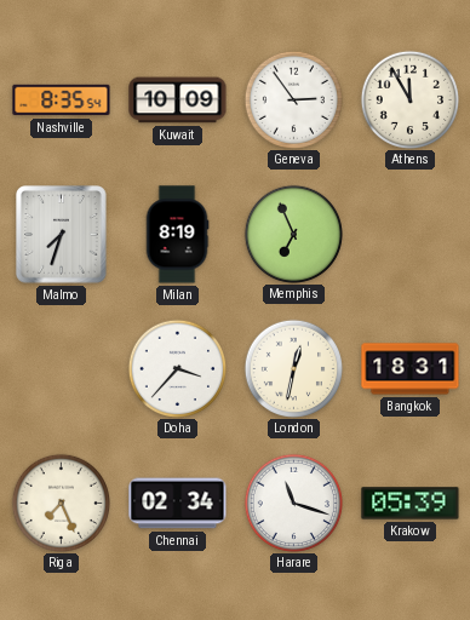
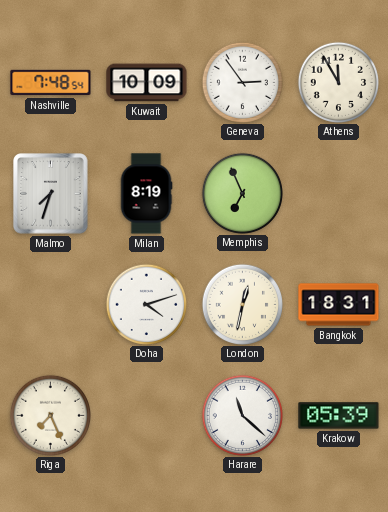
Nashville: 8:35 -> 7:48
Doha: 3:37 -> 4:12
Chennai: 02:34 -> none
Harare: 11:18 -> 11:22
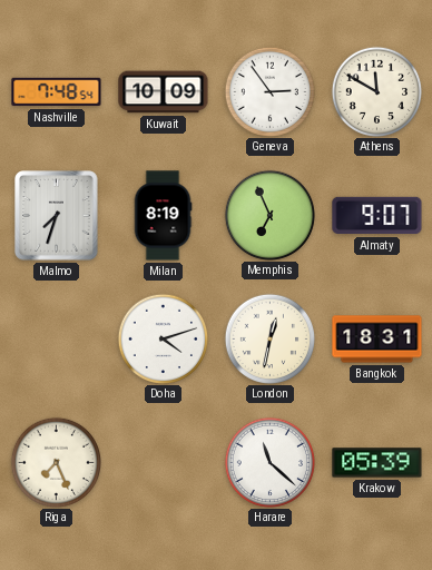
Athens: 11:55 -> 11:50
Almaty: none -> 9:07
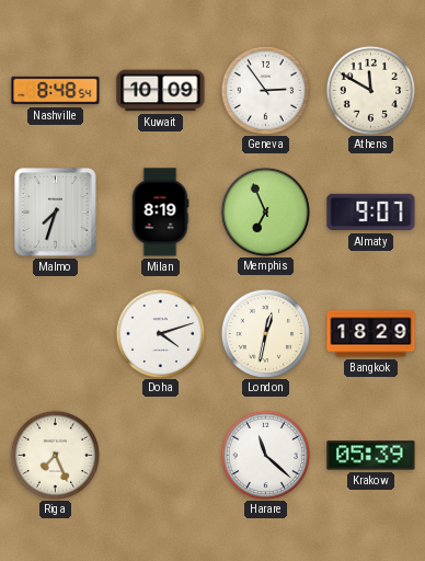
Nashville: 7:48 -> 8:48
Bangkok: 18:31 -> 18:29
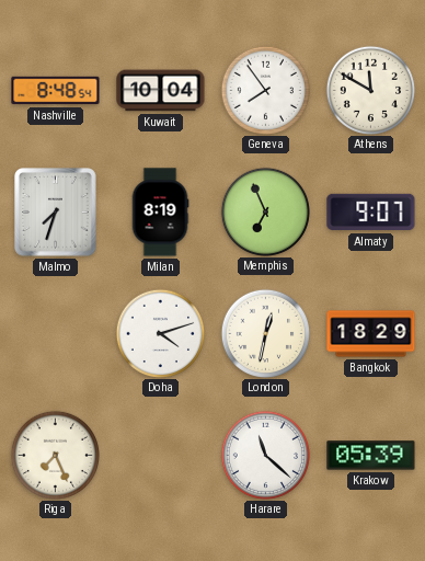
Kuwait: 10:09 -> 10:04
Geneva: 2:54 -> 7:54
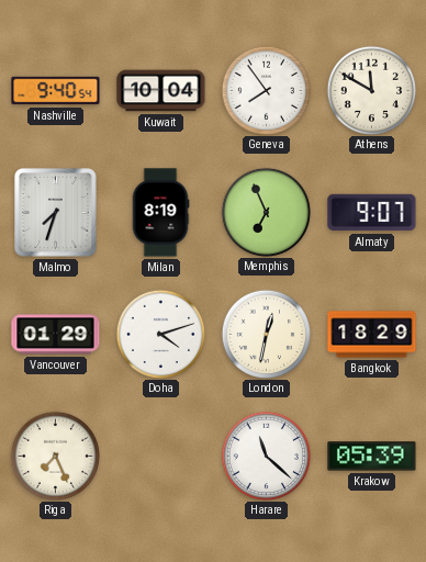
Nashville: 8:48 -> 9:40
Vancouver: none -> 01:29
